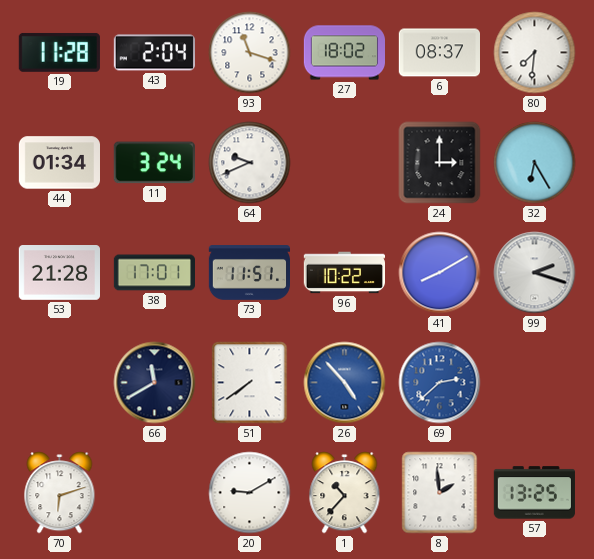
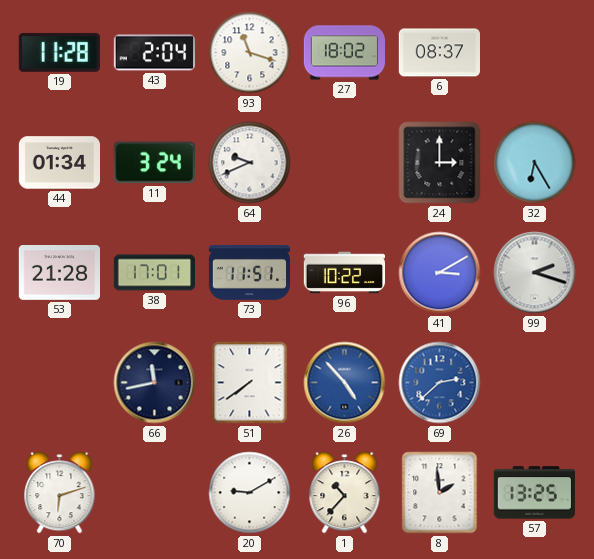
80: 7:31 -> none
41: 8:10 -> 3:10
66: 11:40 -> 11:43
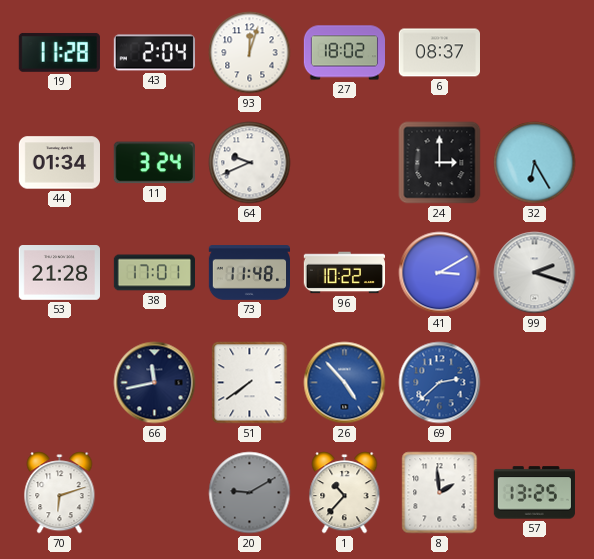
93: 11:18 -> 12:03
73: 11:51 -> 11:48
20 dial: white -> grey
